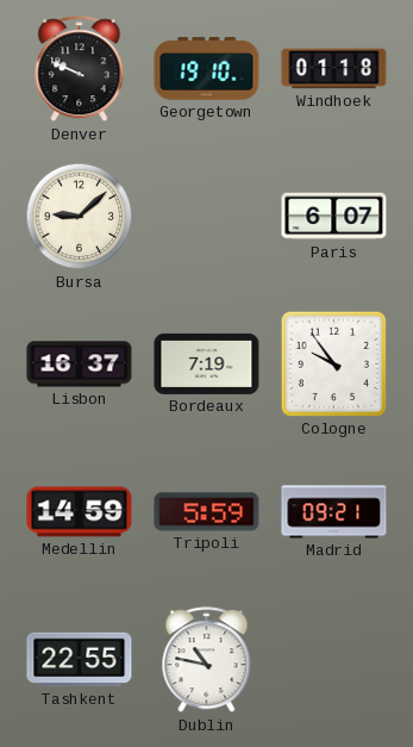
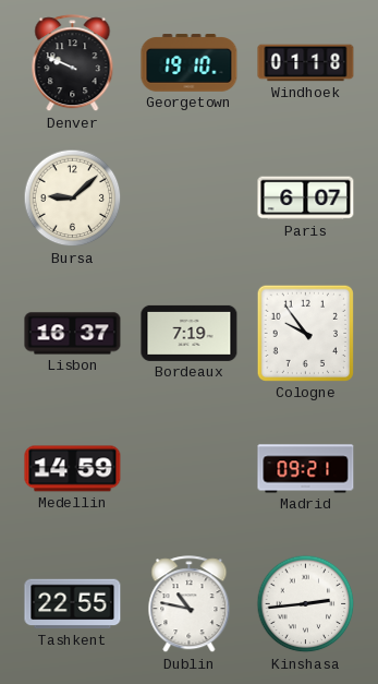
Tripoli: 5:59 -> none
Kinshasa: none -> 2:44
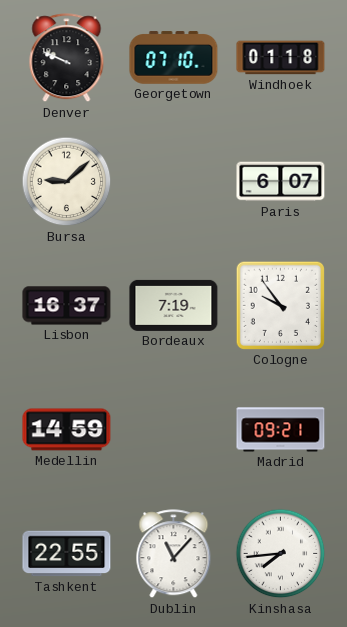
Georgetown: 19:10 -> 07:10
Dublin: 10:47 -> 11:07
Kinshasa: 2:44 -> 7:44
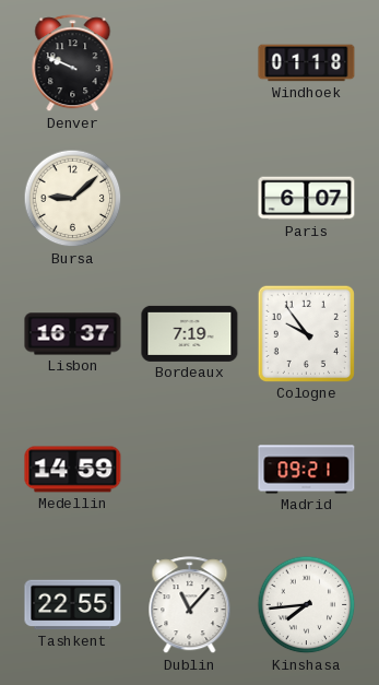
Georgetown: 07:10 -> none
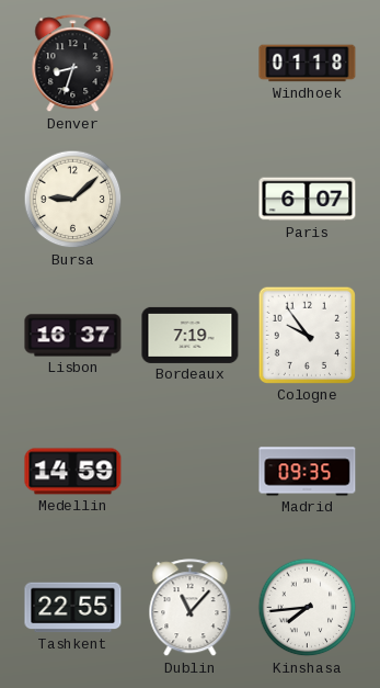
Denver: 9:49 -> 8:33
Madrid: 09:21 -> 09:35
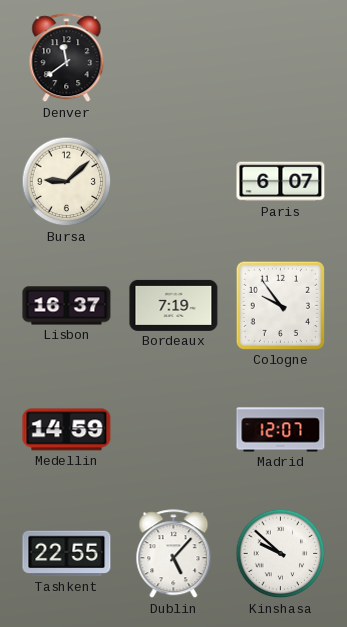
Denver: 8:33 -> 11:39
Windhoek: 01:18 -> none
Madrid: 09:35 -> 12:07
Dublin: 11:07 -> 5:07
Kinshasa: 7:44 -> 9:52
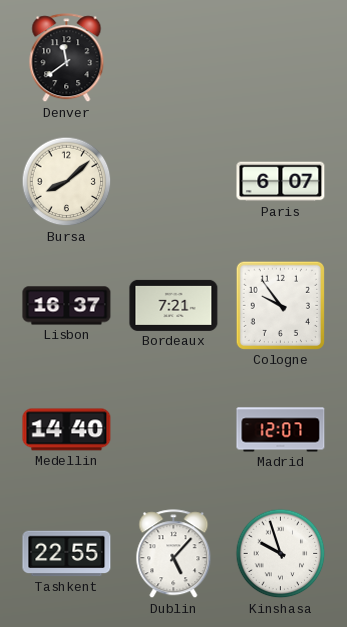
Bursa: 9:08 -> 8:08
Bordeaux: 7:19 -> 7:21
Medellin: 14:59 -> 14:40
Kinshasa: 9:52 -> 9:57
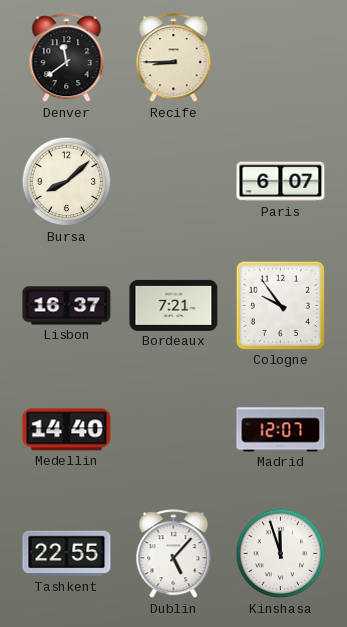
Recife: none -> 8:45
Kinshasa: 9:57 -> 11:57
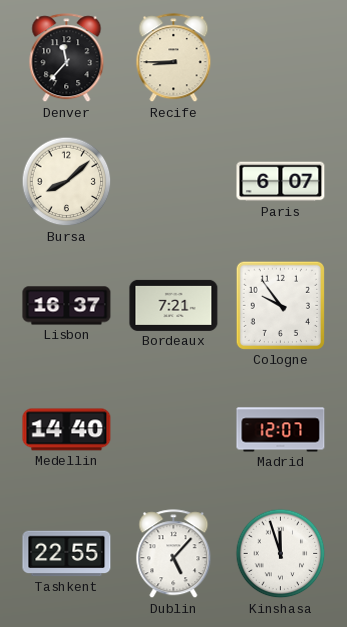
Denver: 11:39 -> 11:37
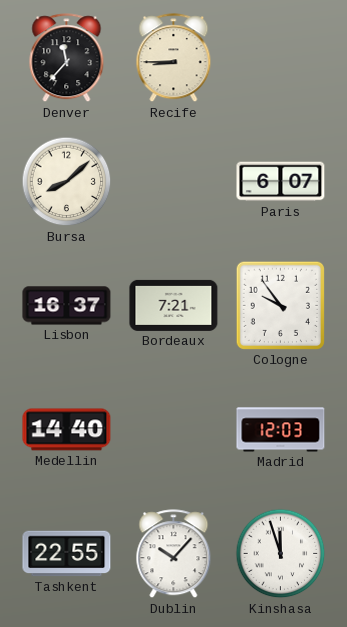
Madrid: 12:07 -> 12:03
Dublin: 5:07 -> 10:07
